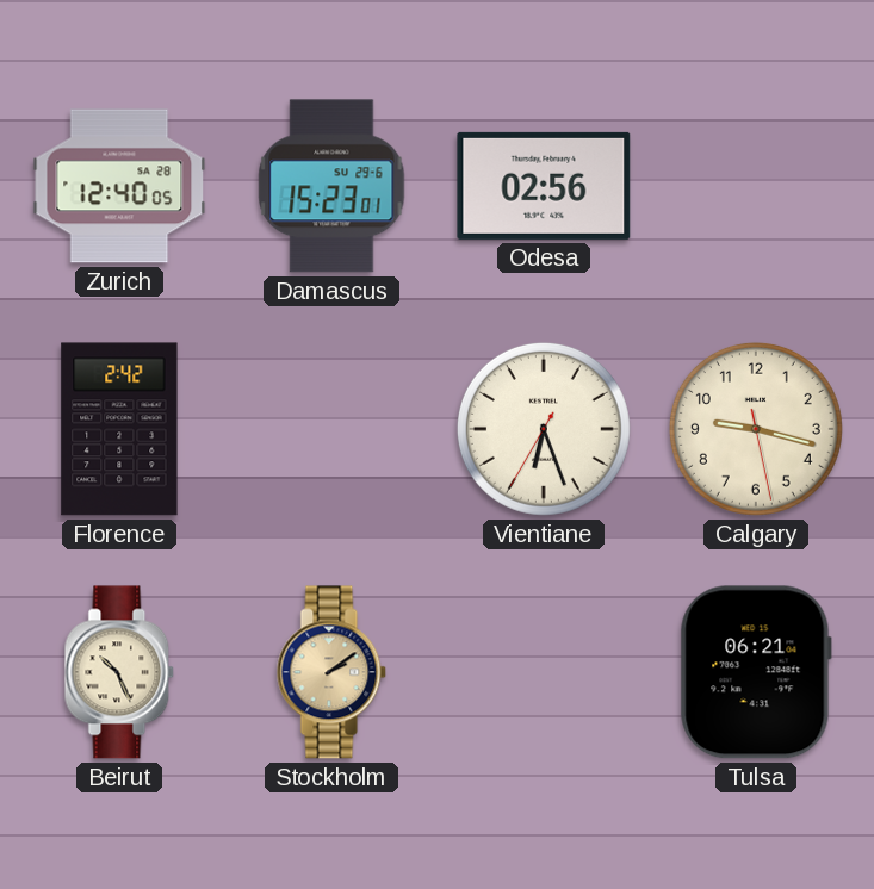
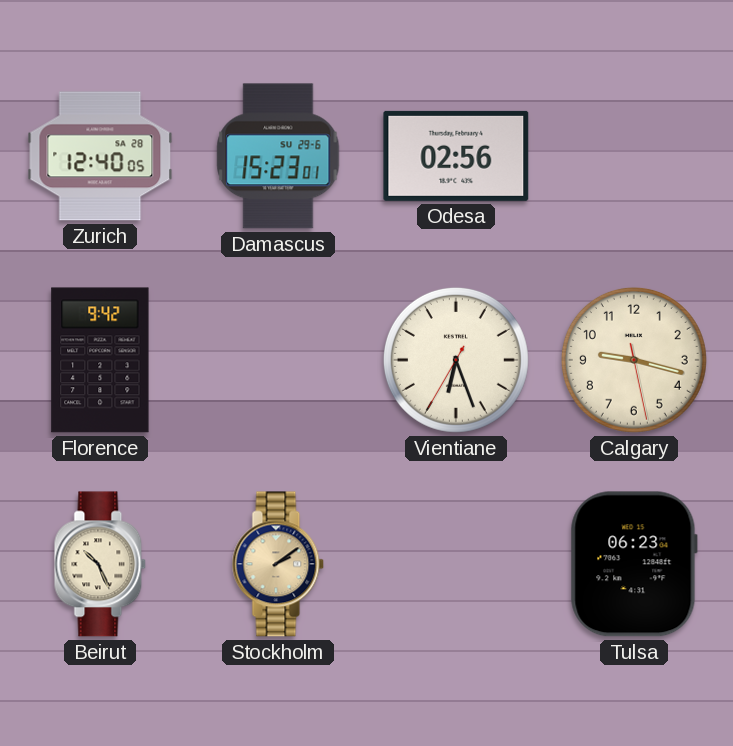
Florence: 2:42 -> 9:42
Tulsa: 06:21 -> 06:23
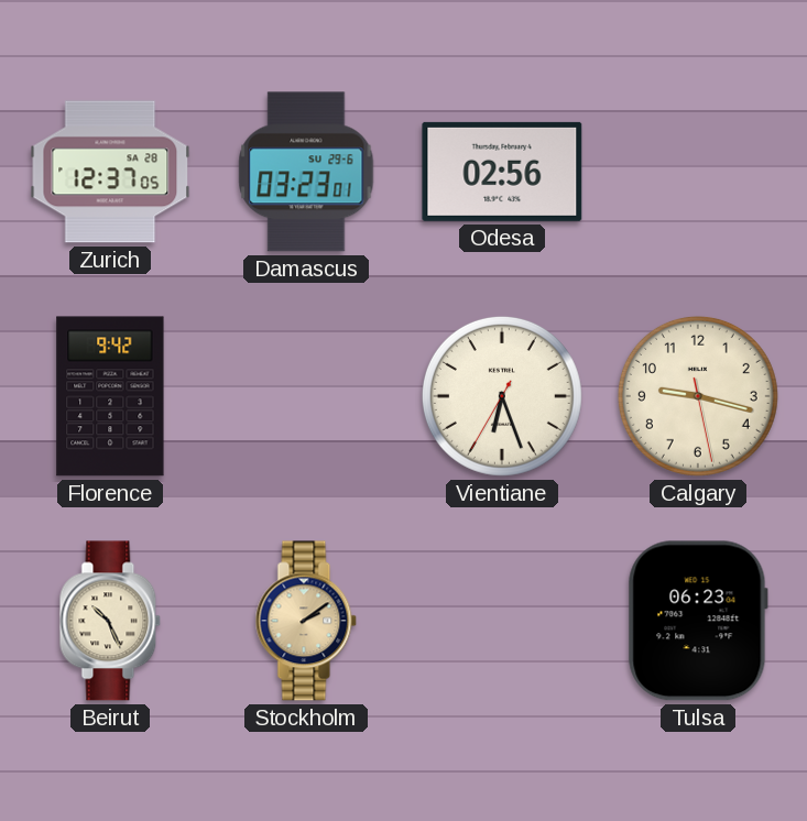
Zurich: 12:40 -> 12:37
Damascus: 15:23 -> 03:23
